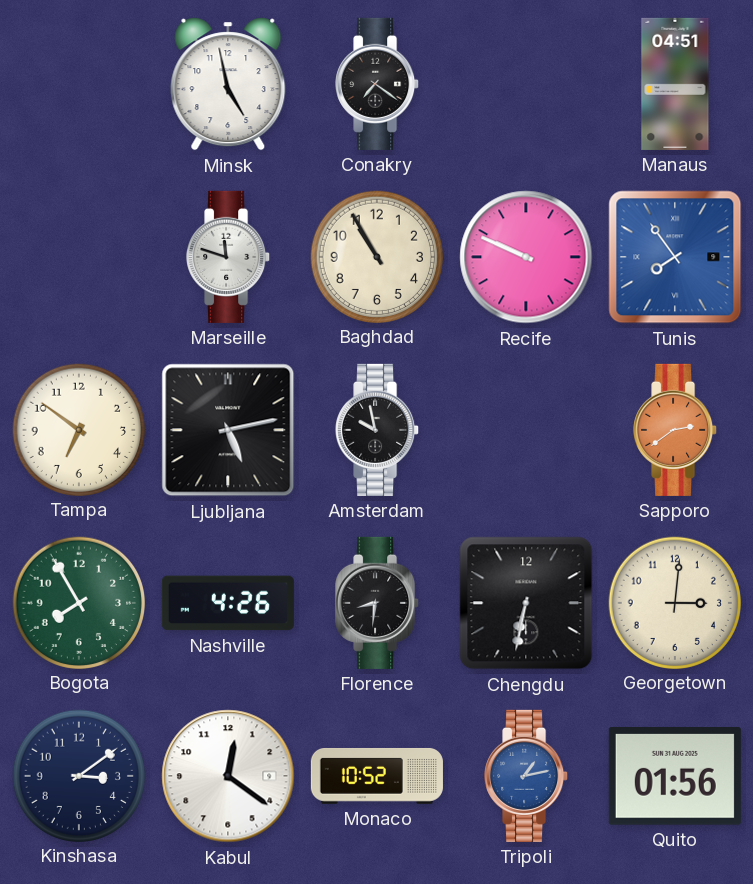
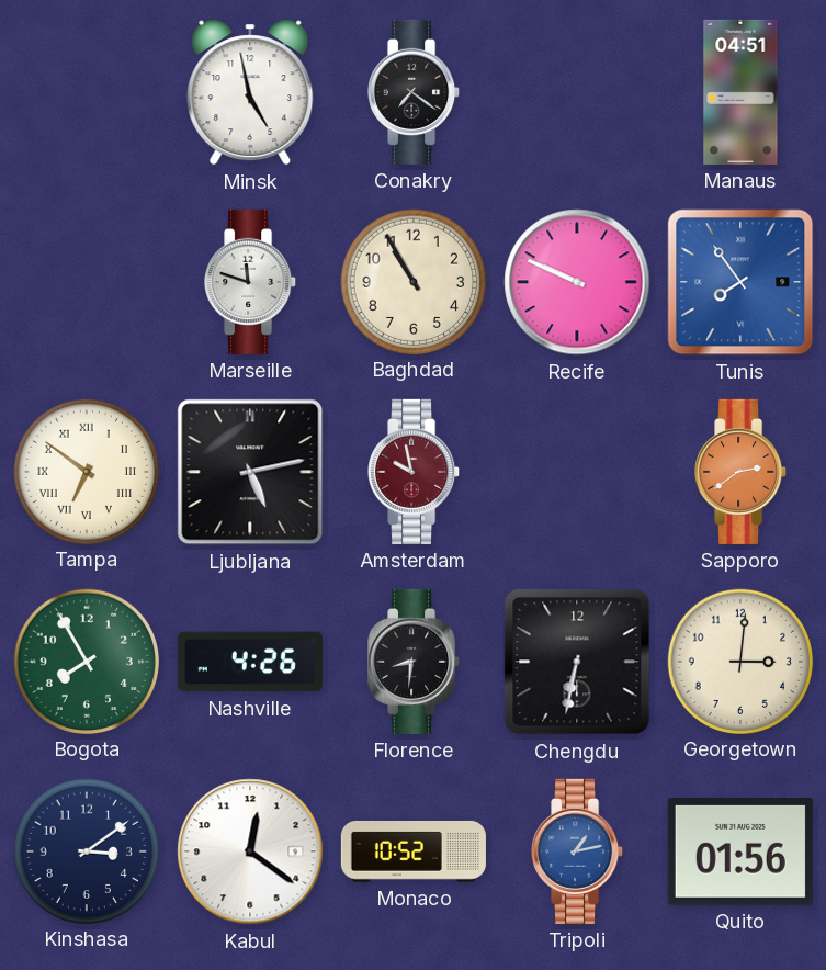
Tampa numerals: Arabic -> Roman
Amsterdam dial: black -> burgundy
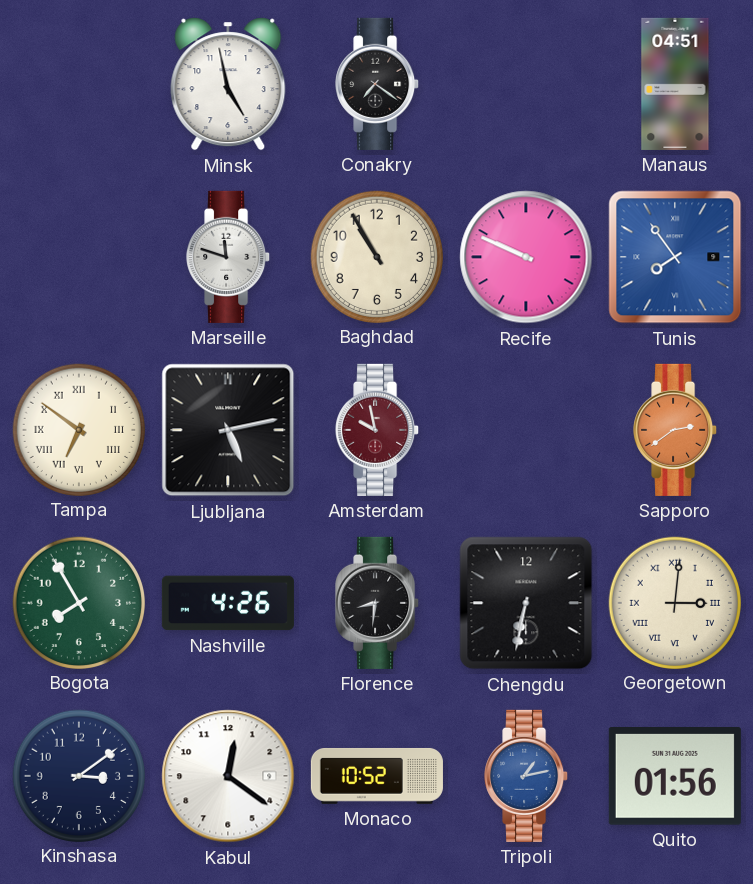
Georgetown numerals: Arabic -> Roman
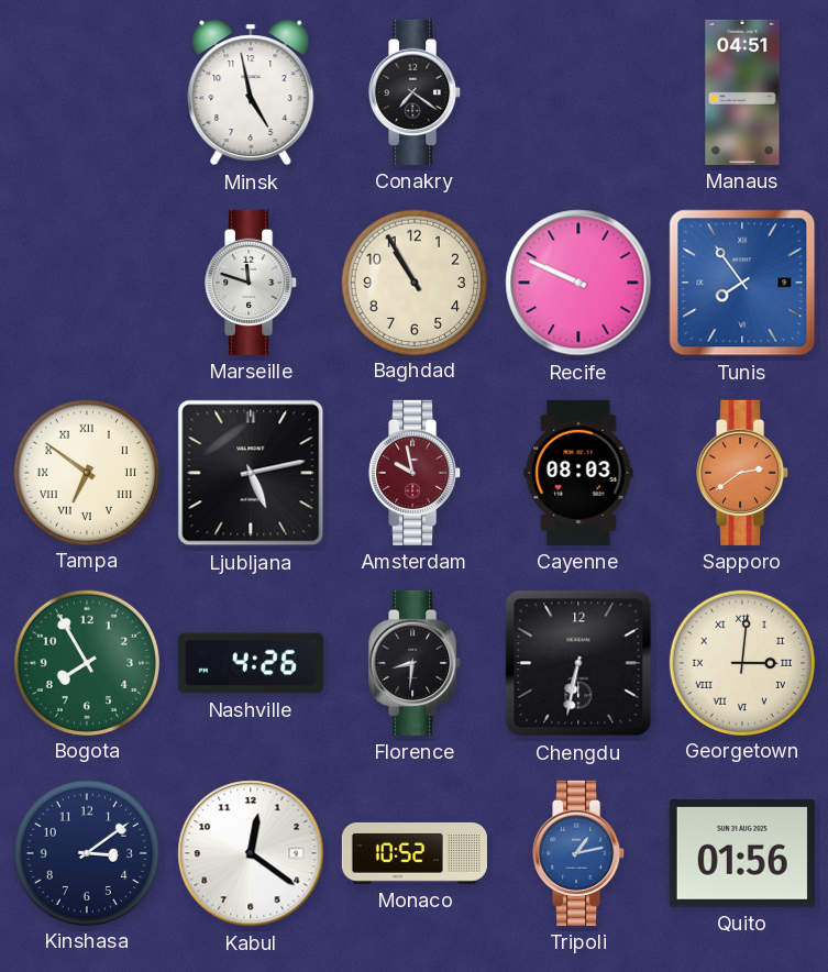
Cayenne: none -> 08:03
